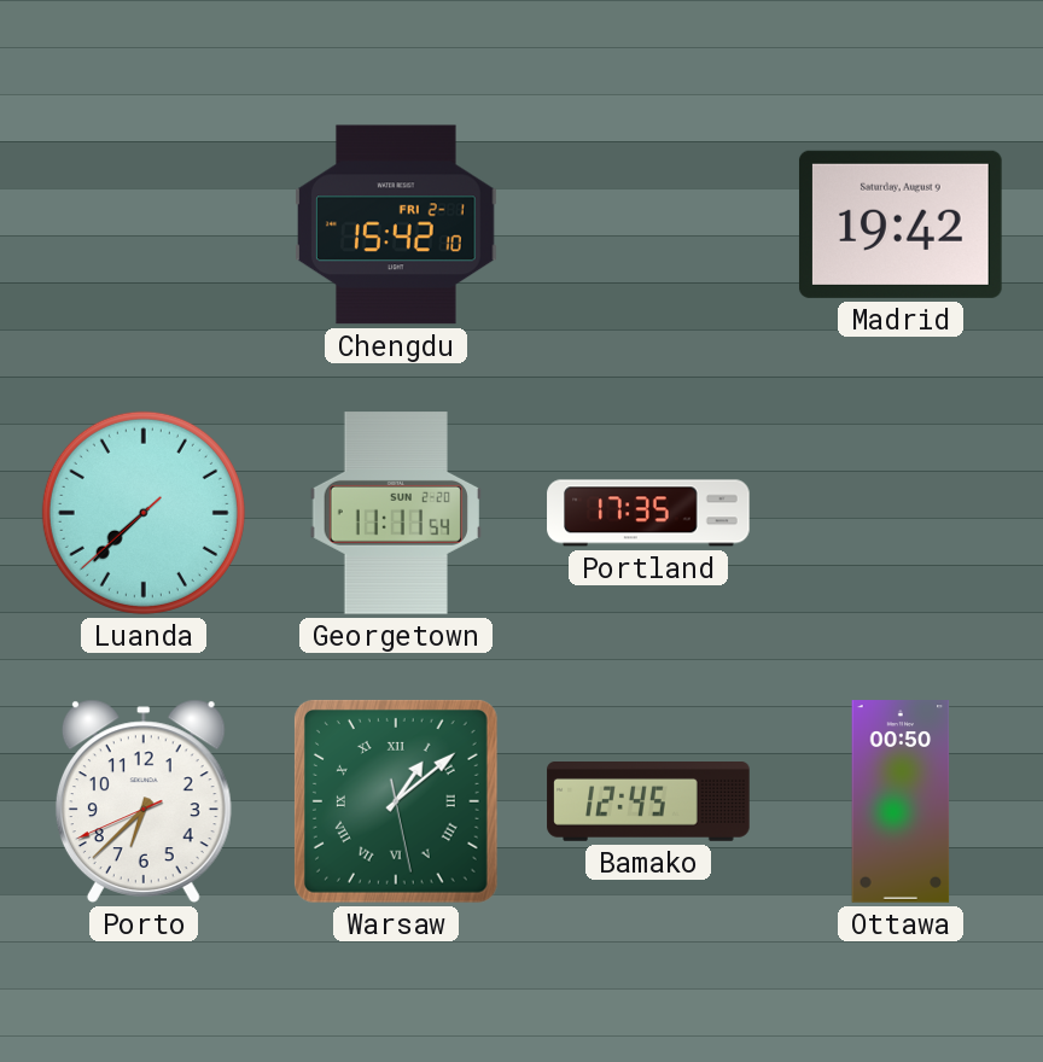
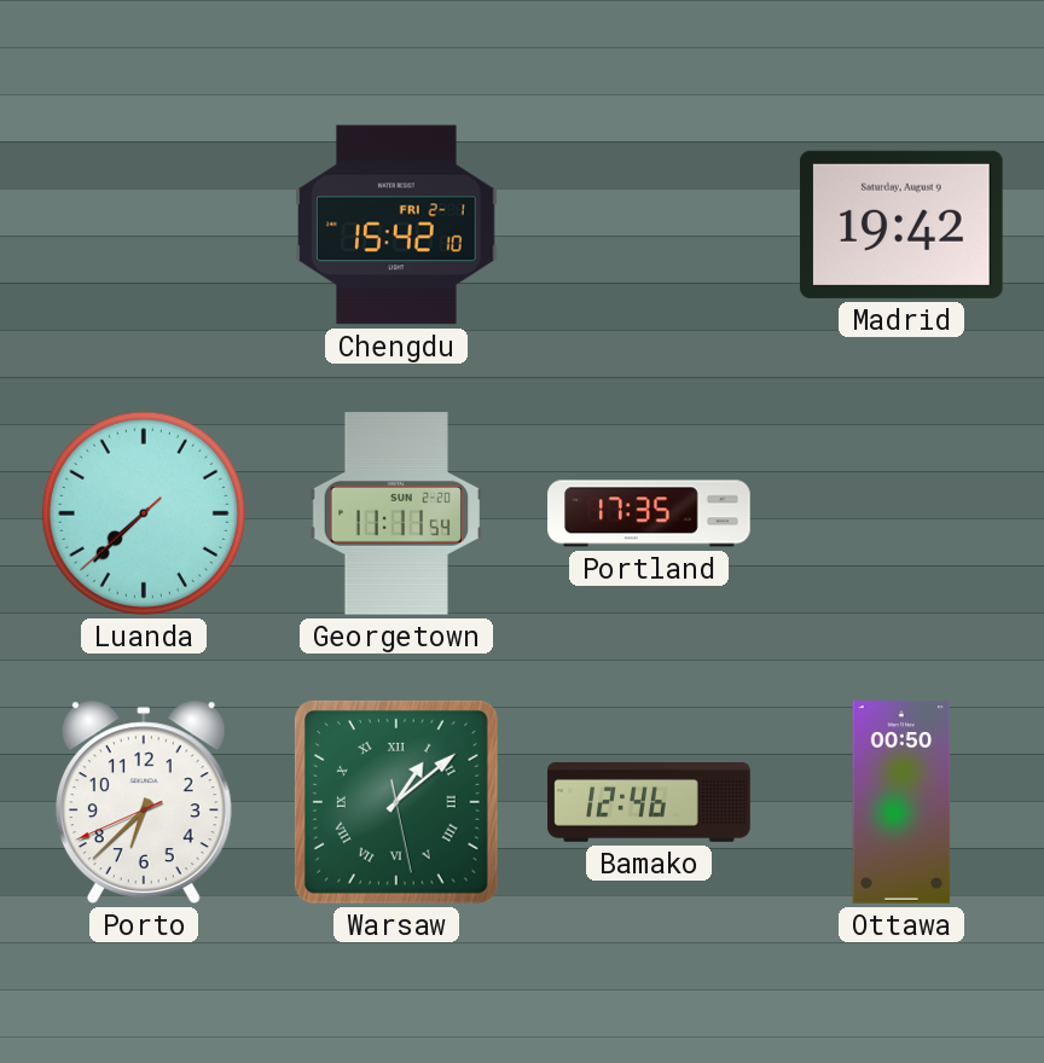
Bamako: 12:45 -> 12:46
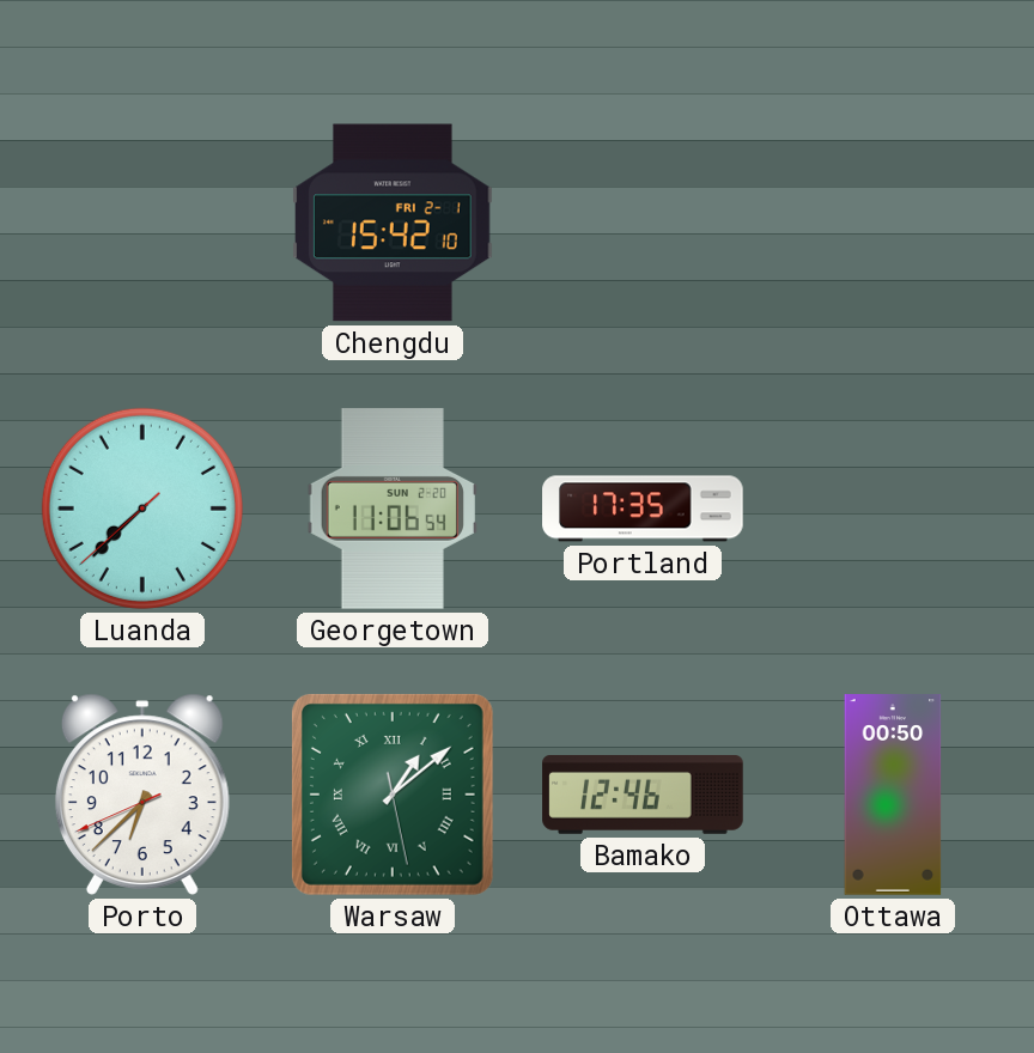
Madrid: 19:42 -> none
Georgetown: 11:11 -> 11:06
